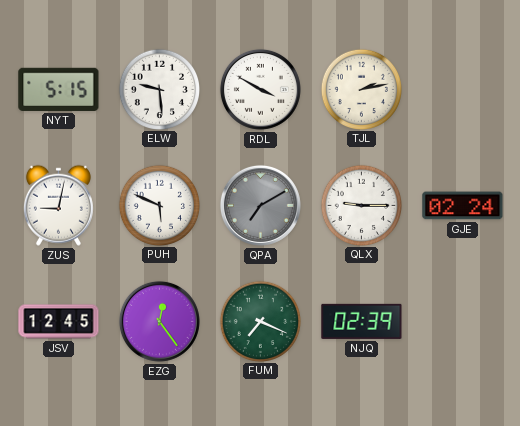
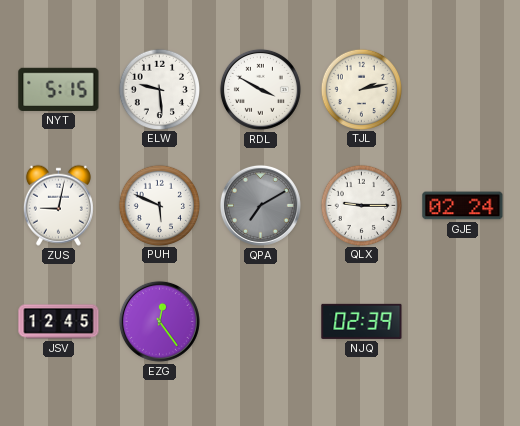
FUM: 7:19 -> none
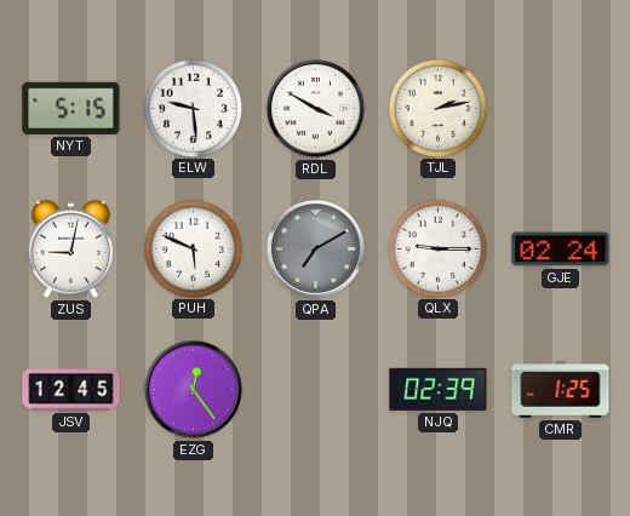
CMR: none -> 1:25
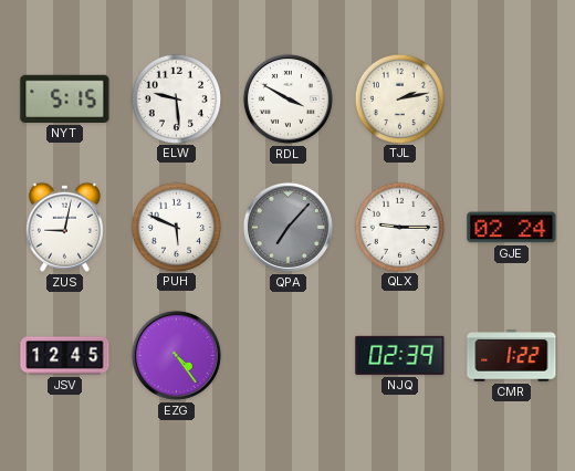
QPA: 7:10 -> 7:07
EZG: 12:24 -> 4:24
CMR: 1:25 -> 1:22
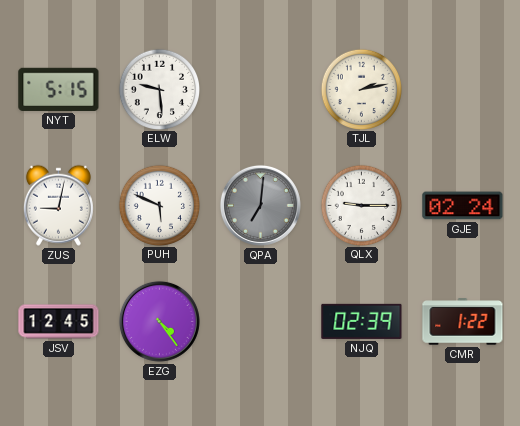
RDL: 3:50 -> none
QPA: 7:07 -> 7:01
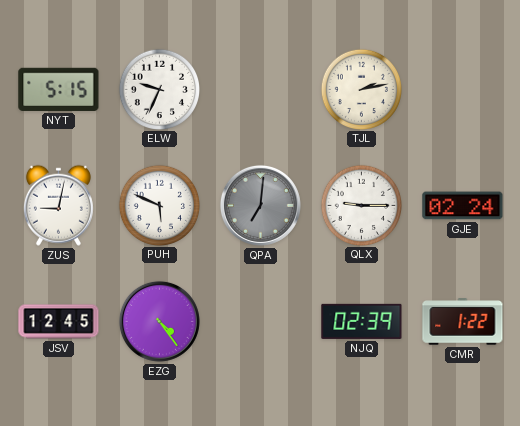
ELW: 9:29 -> 9:34
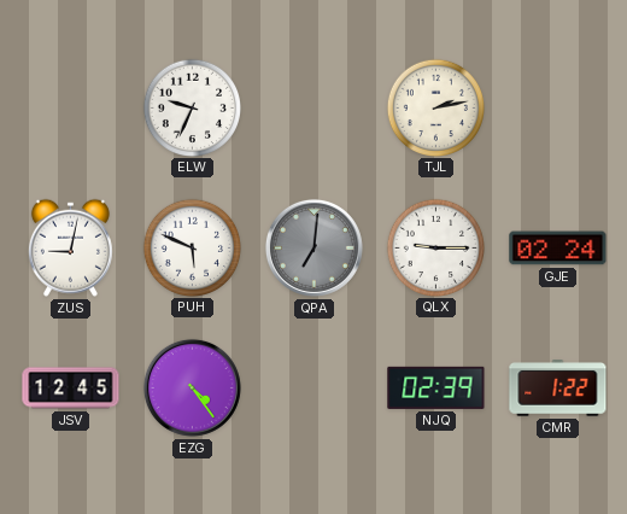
NYT: 5:15 -> none
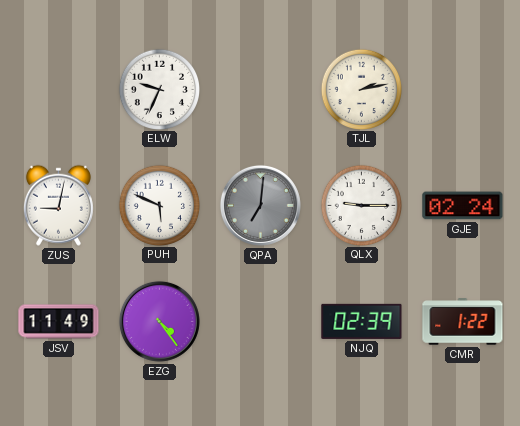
JSV: 12:45 -> 11:49
